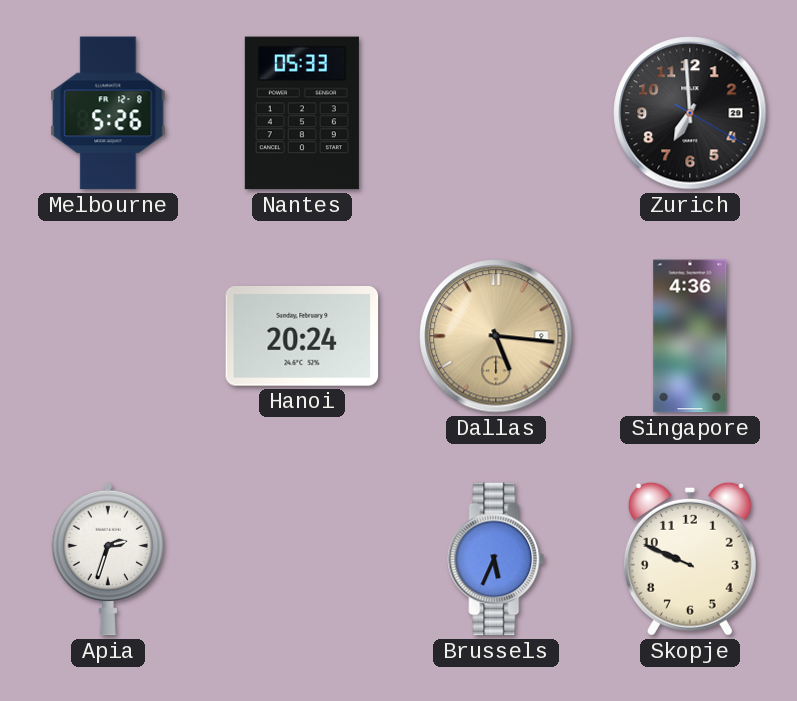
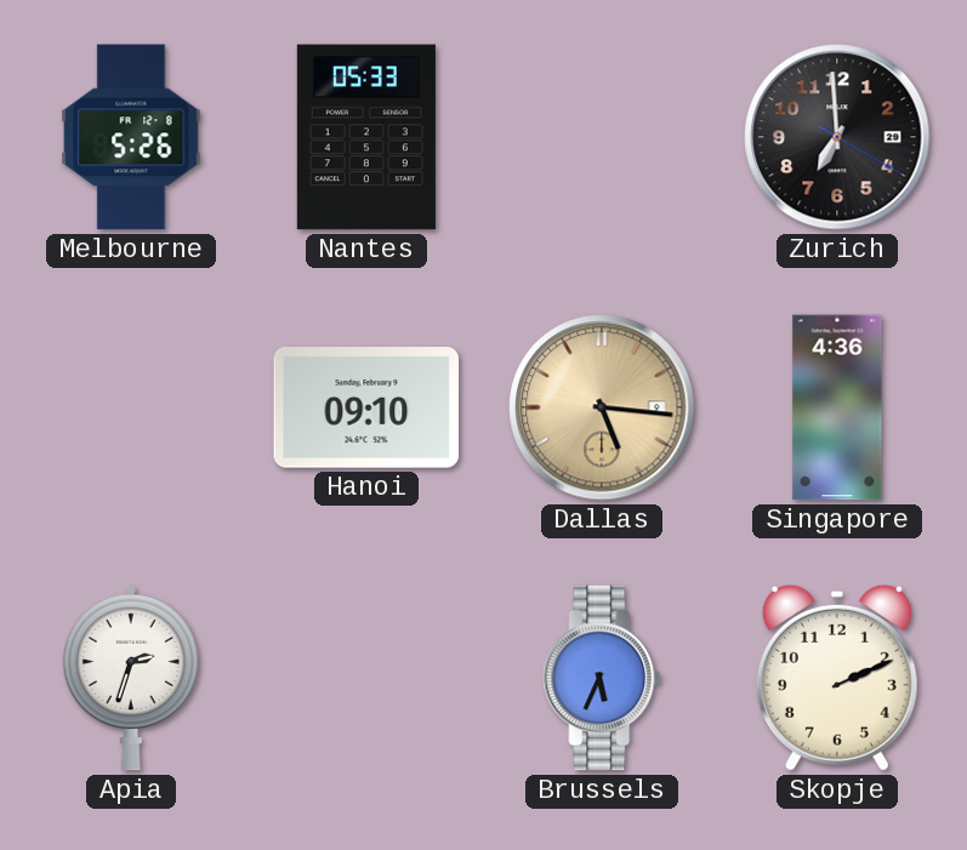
Hanoi: 20:24 -> 09:10
Skopje: 9:49 -> 2:11
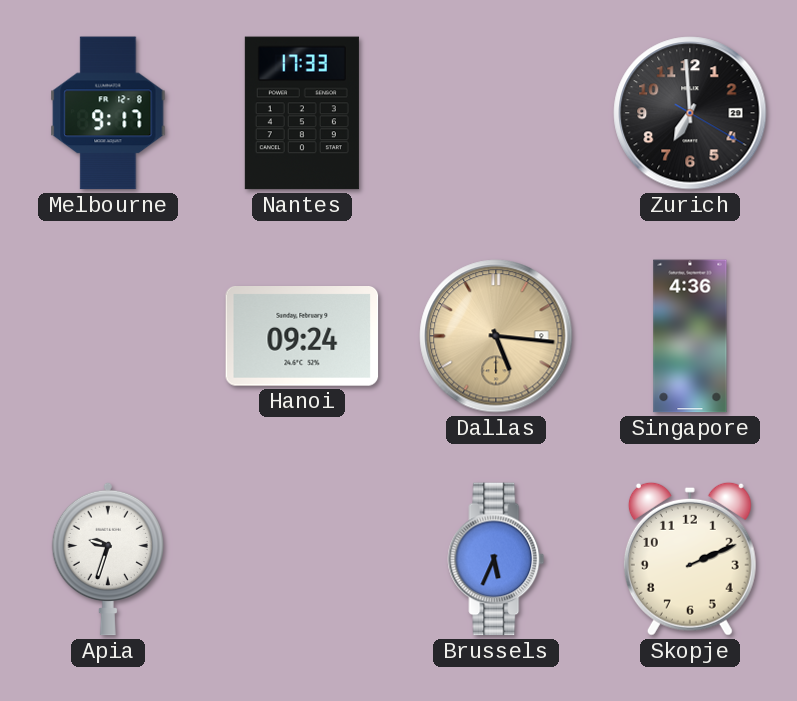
Melbourne: 5:26 -> 9:17
Nantes: 05:33 -> 17:33
Hanoi: 09:10 -> 09:24
Apia: 2:33 -> 9:33
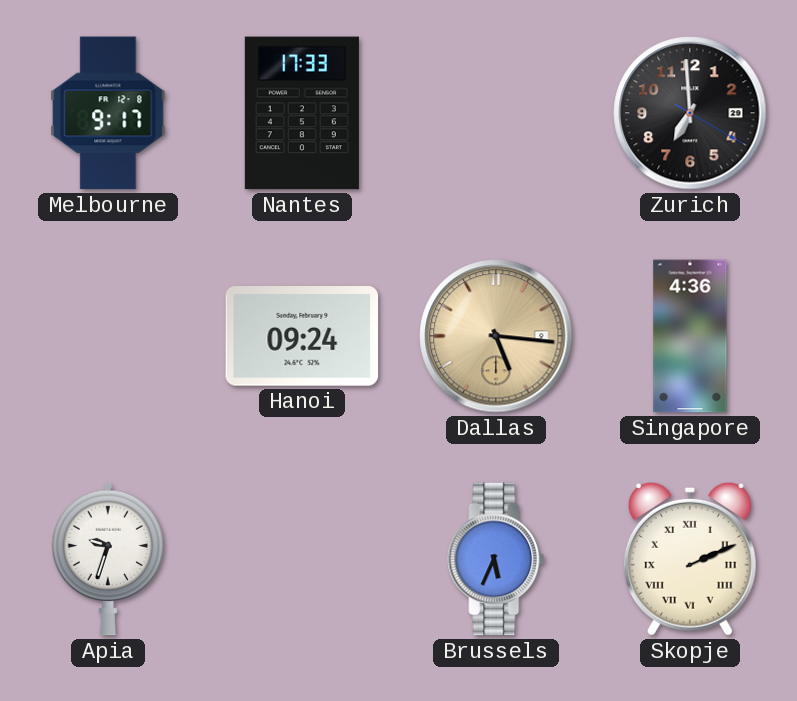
Skopje numerals: Arabic -> Roman
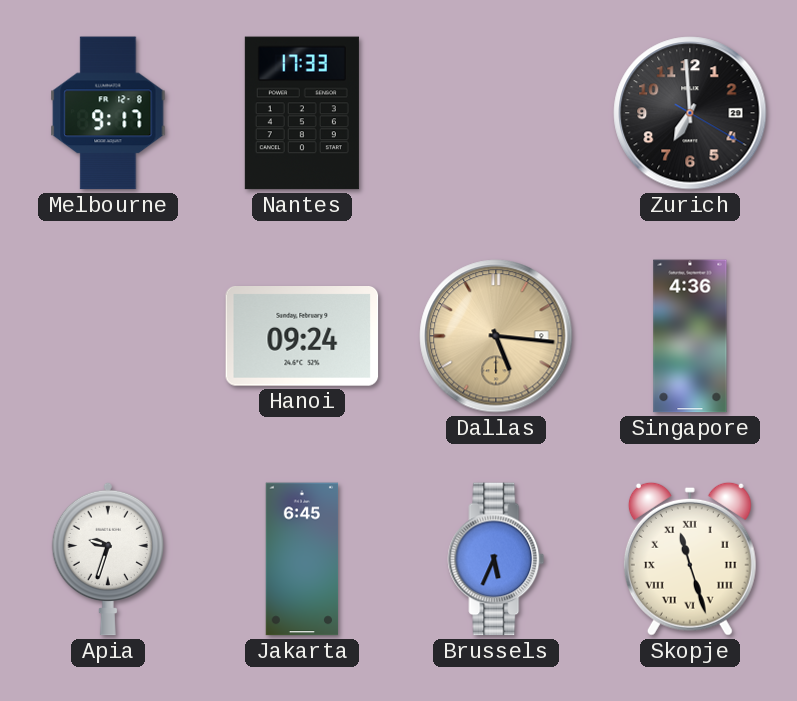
Jakarta: none -> 6:45
Skopje: 2:11 -> 11:27
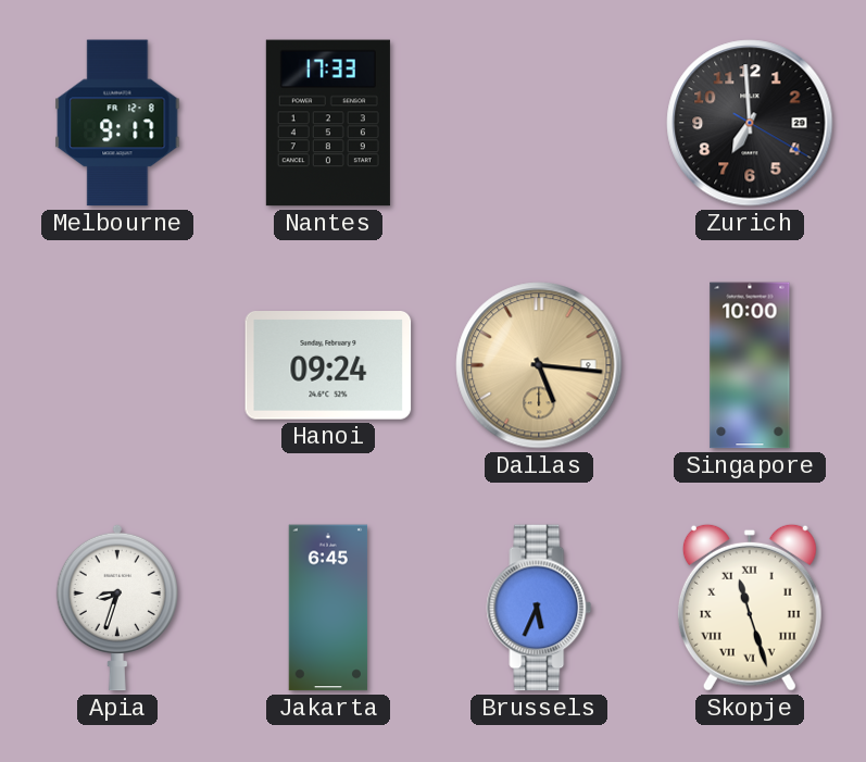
Singapore: 4:36 -> 10:00
Apia: 9:33 -> 8:33
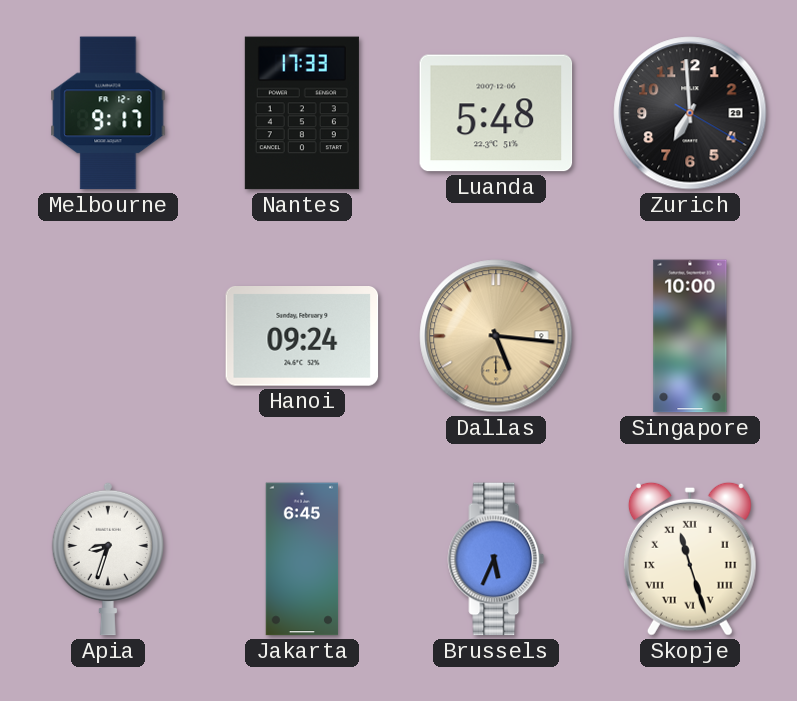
Luanda: none -> 5:48
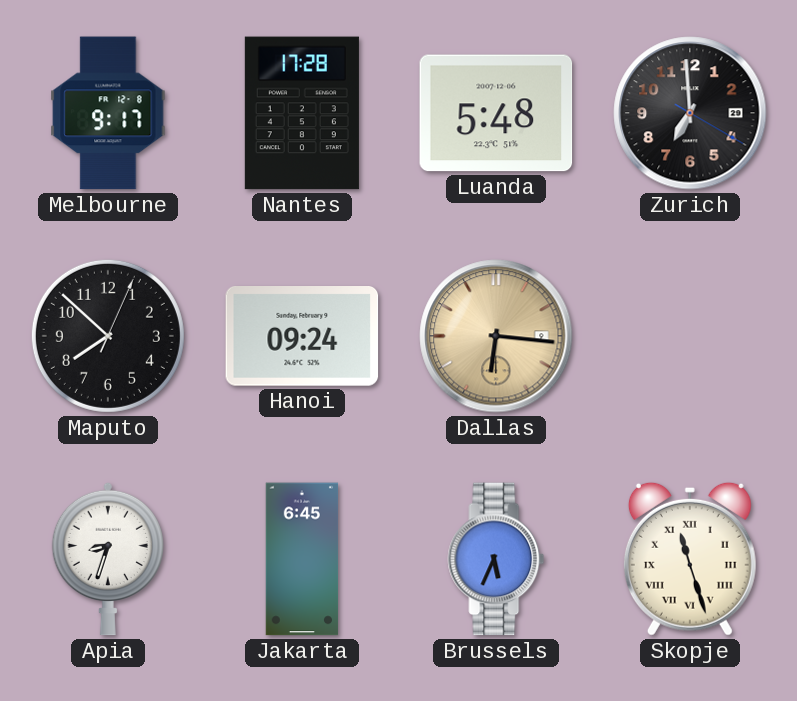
Nantes: 17:33 -> 17:28
Maputo: none -> 7:52
Dallas: 5:16 -> 6:16
Singapore: 10:00 -> none
